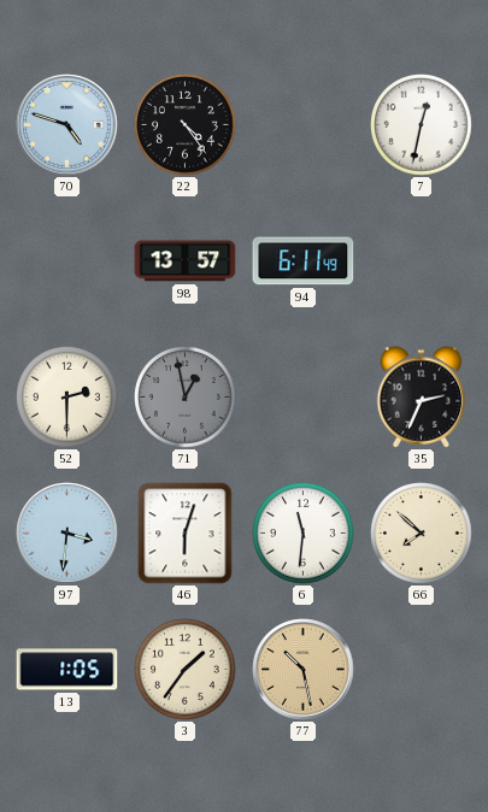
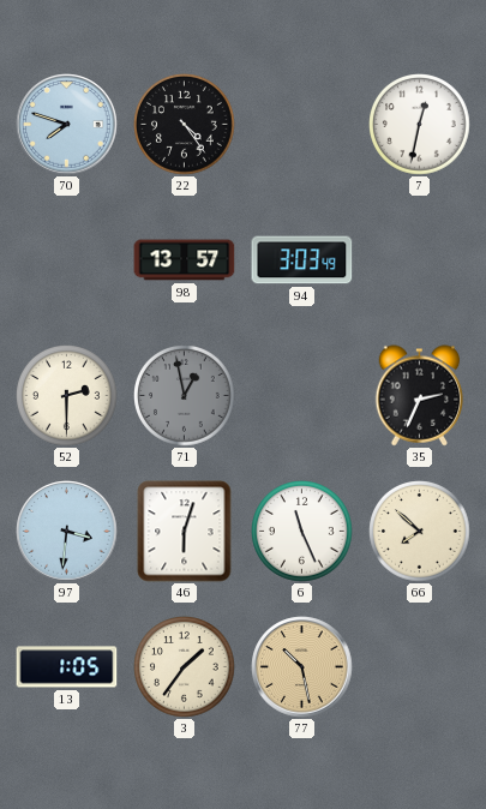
70: 4:48 -> 7:48
94: 6:11 -> 3:03
6: 11:31 -> 11:26
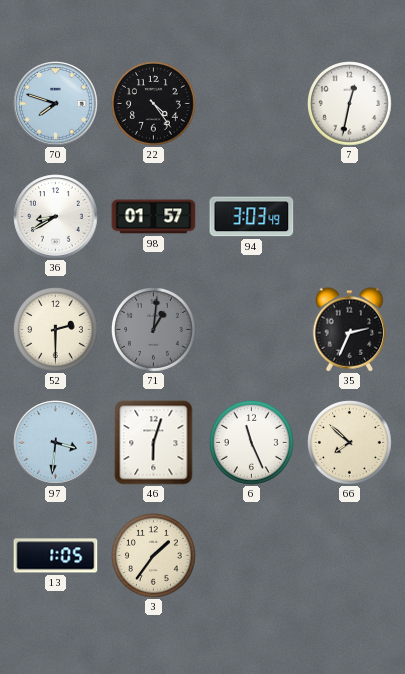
36: none -> 8:40
98: 13:57 -> 01:57
71: 12:58 -> 1:01
77: 10:28 -> none
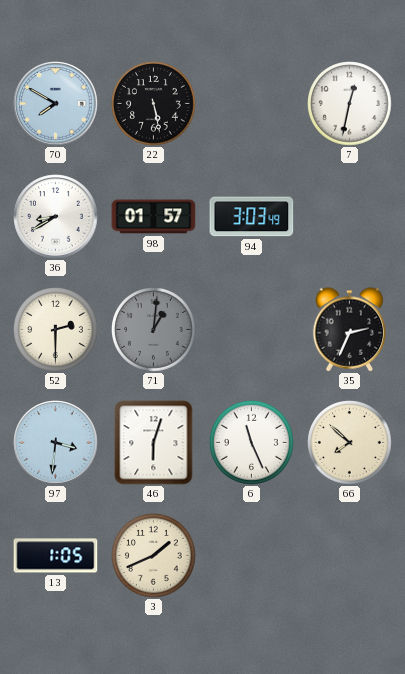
70: 7:48 -> 7:50
22: 4:24 -> 5:28
3: 1:36 -> 1:41
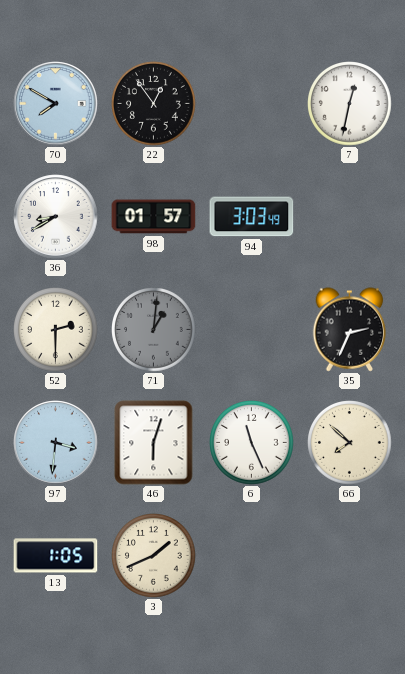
22: 5:28 -> 12:54
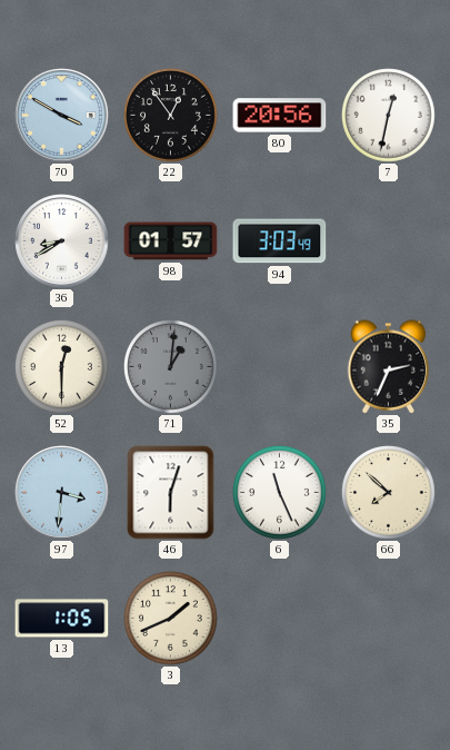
70: 7:50 -> 3:50
80: none -> 20:56
52: 2:30 -> 12:30
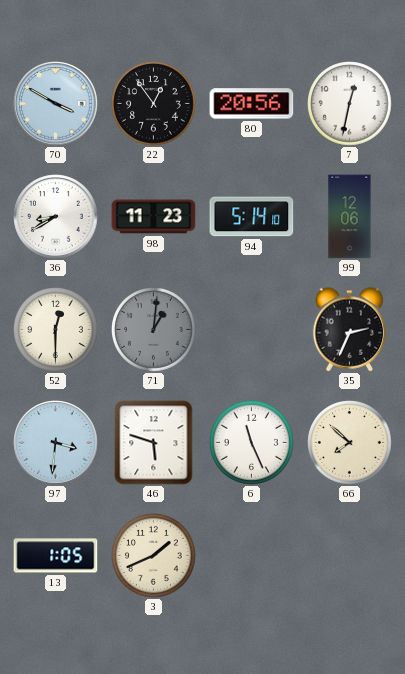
98: 01:57 -> 11:23
94: 3:03 -> 5:14
99: none -> 12:06
46: 6:03 -> 5:48
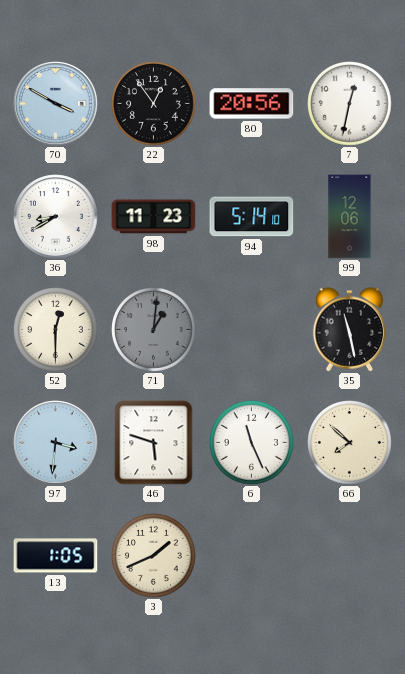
35: 2:34 -> 11:28
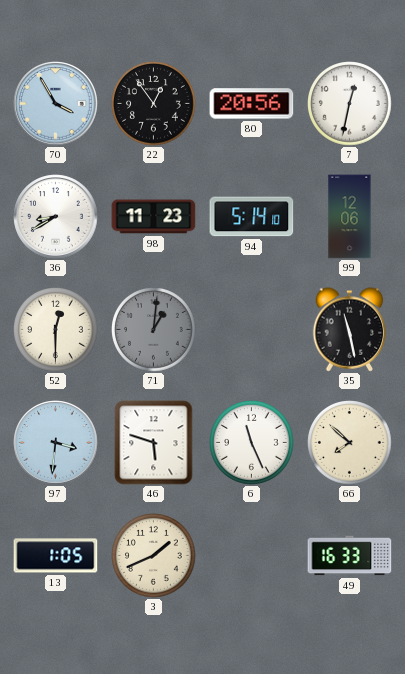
70: 3:50 -> 3:55
49: none -> 16:33
